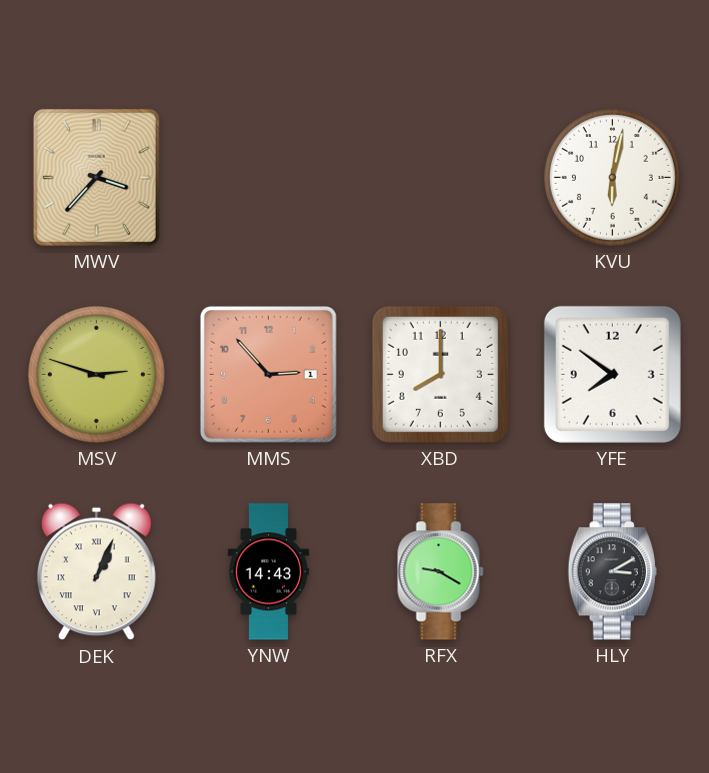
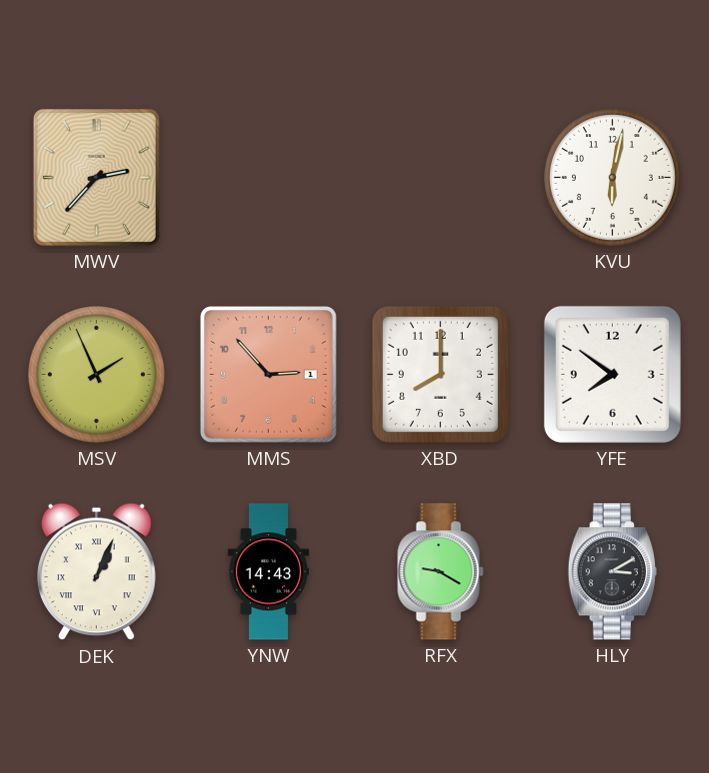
MWV: 3:37 -> 2:37
MSV: 2:48 -> 1:56
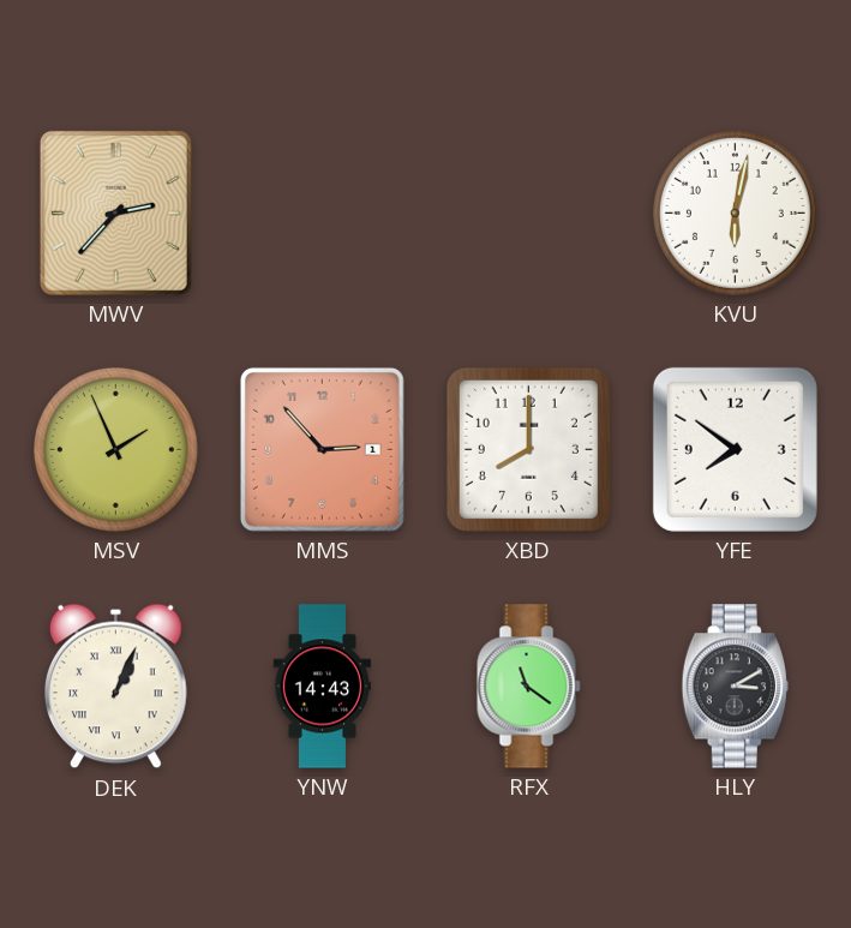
RFX: 9:20 -> 11:21
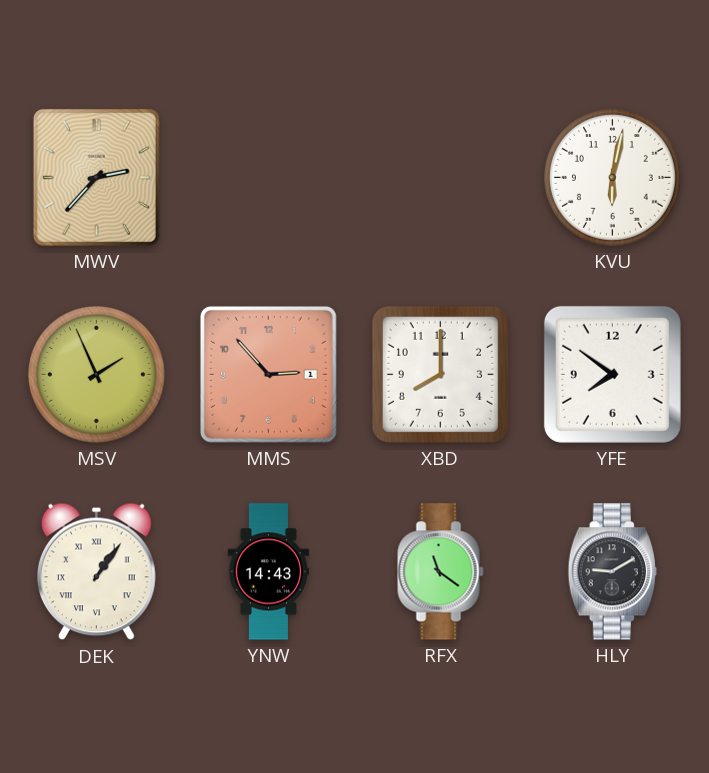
DEK: 1:04 -> 1:06
HLY: 3:10 -> 9:10
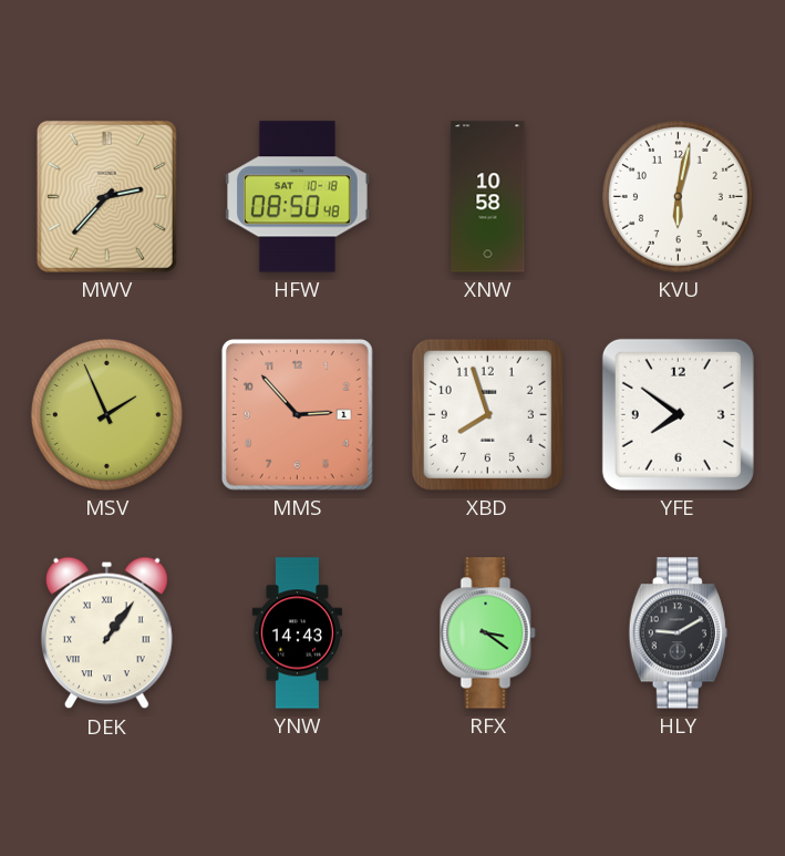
HFW: none -> 08:50
XNW: none -> 10:58
XBD: 8:00 -> 7:57
RFX: 11:21 -> 3:21
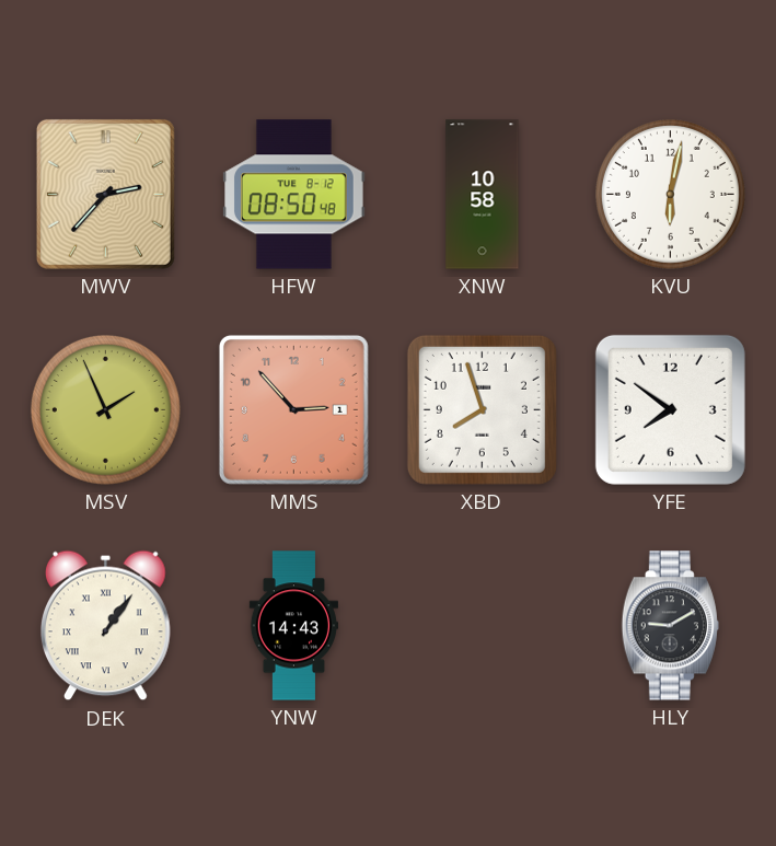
HFW date: SAT 10-18 -> TUE 8-12
RFX: 3:21 -> none
